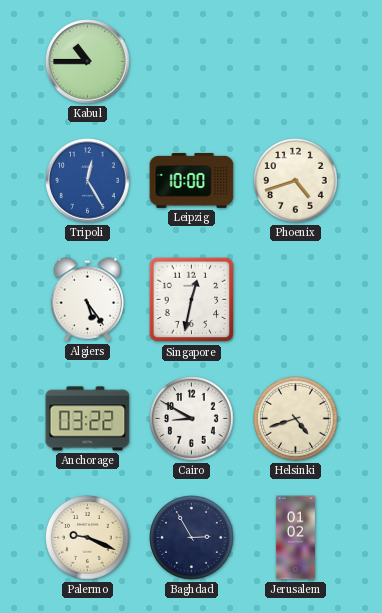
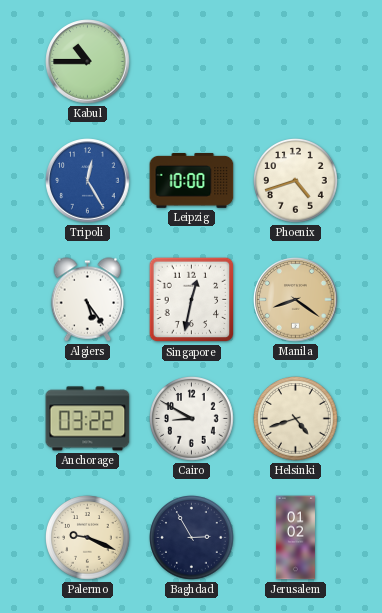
Manila: none -> 8:21
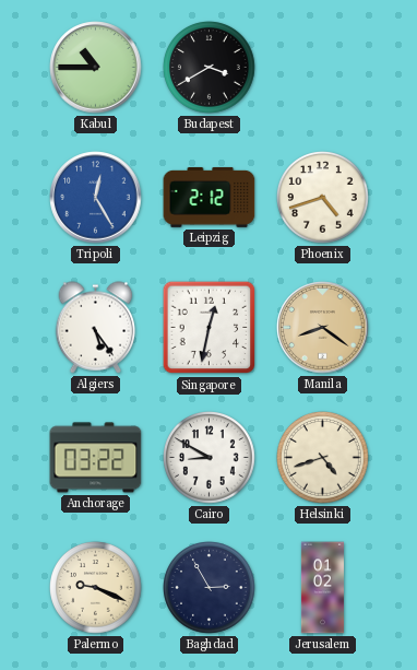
Budapest: none -> 3:40
Leipzig: 10:00 -> 2:12
